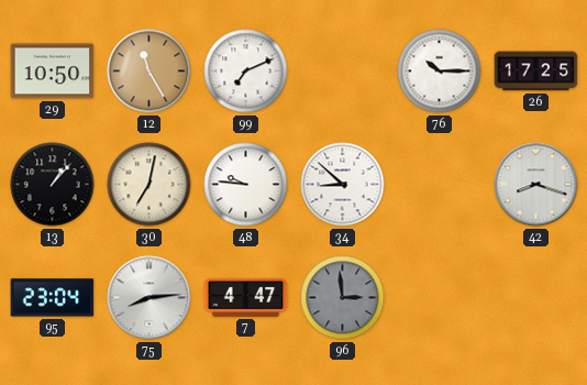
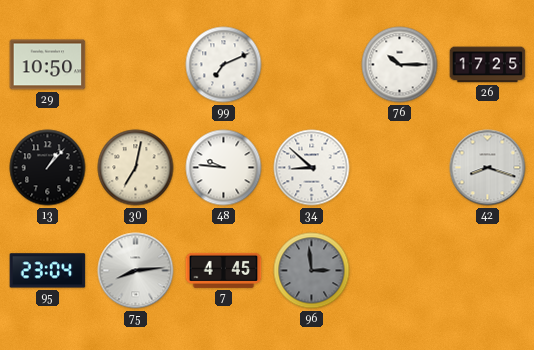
12: 11:25 -> none
7: 4:47 -> 4:45
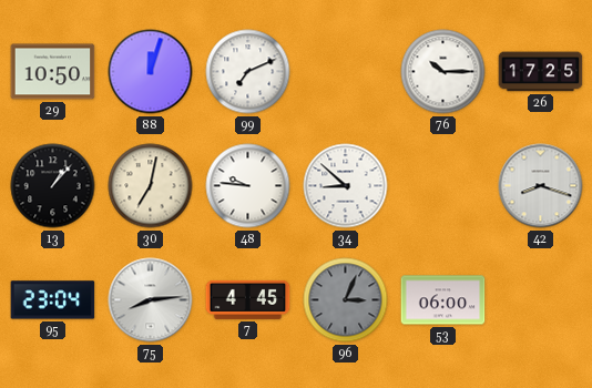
88: none -> 12:03
96: 2:59 -> 3:04
53: none -> 06:00
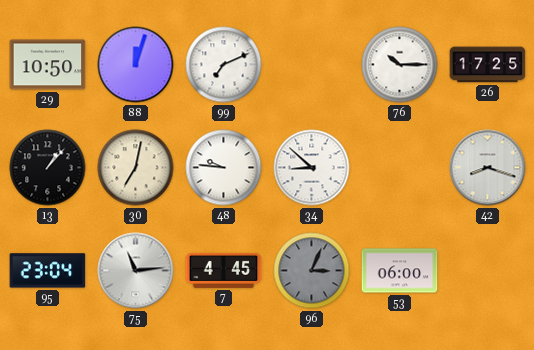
75: 8:14 -> 11:14
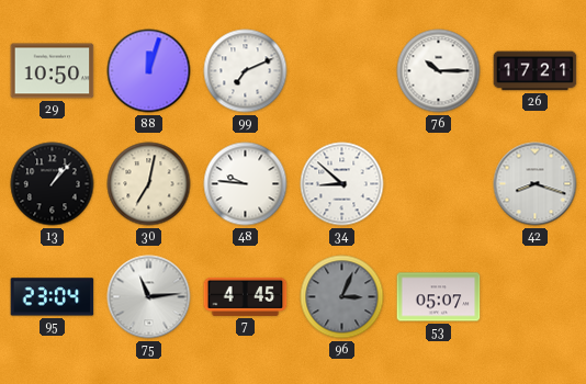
26: 17:25 -> 17:21
53: 06:00 -> 05:07
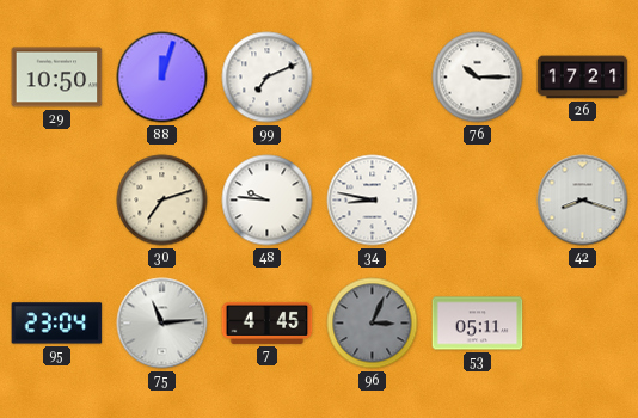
13: 1:07 -> none
30: 7:02 -> 7:12
34: 8:52 -> 8:47
53: 05:07 -> 05:11
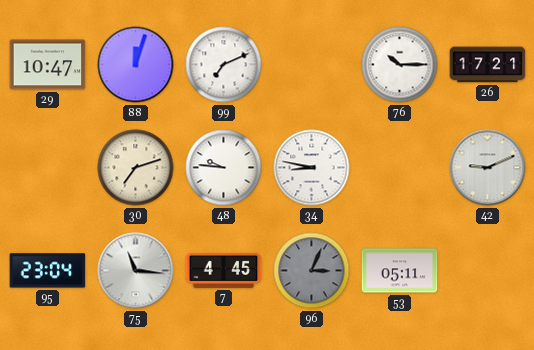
29: 10:50 -> 10:47
42: 8:18 -> 9:11
75: 11:14 -> 11:16
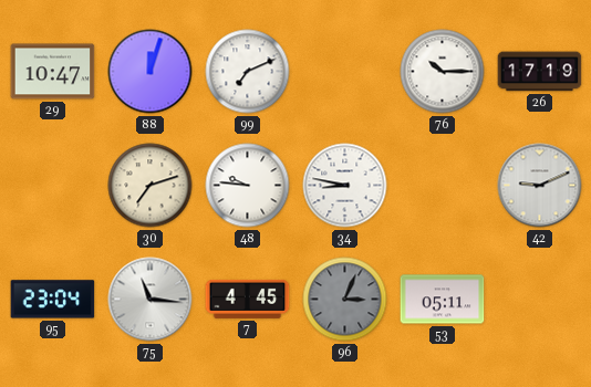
26: 17:21 -> 17:19
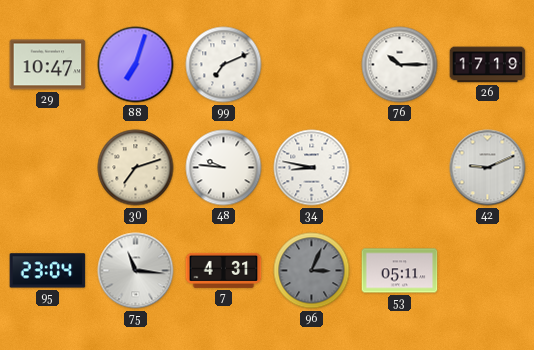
88: 12:03 -> 7:03
7: 4:45 -> 4:31
